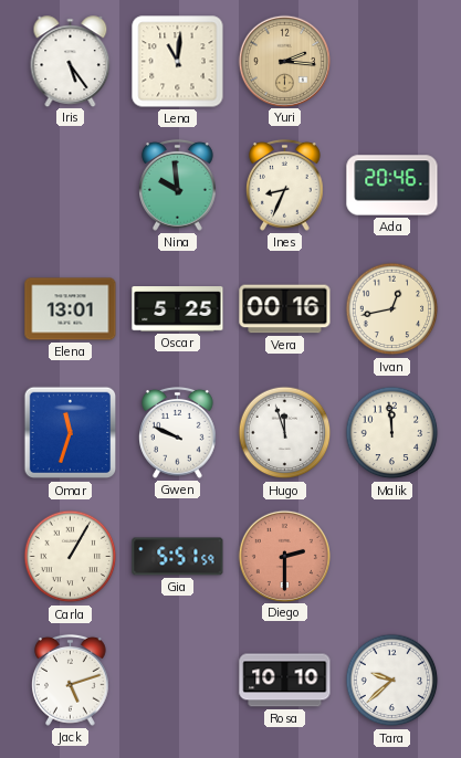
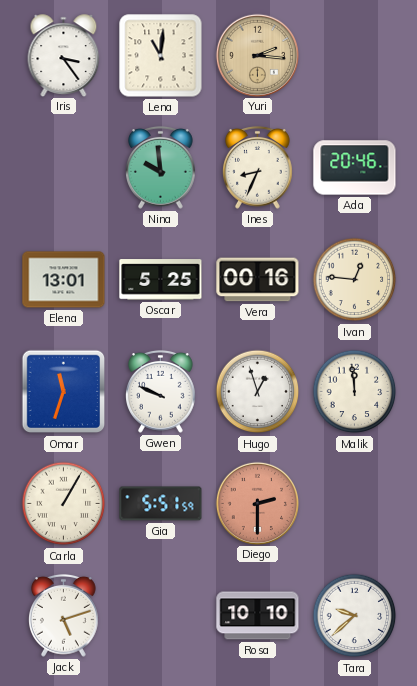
Iris: 5:24 -> 3:24
Ivan: 12:43 -> 12:46
Hugo: 11:57 -> 12:57
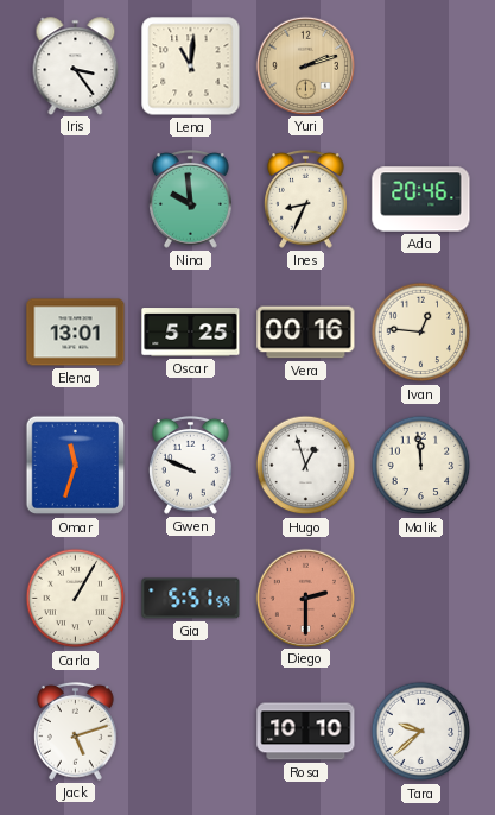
Yuri: 2:16 -> 2:12
